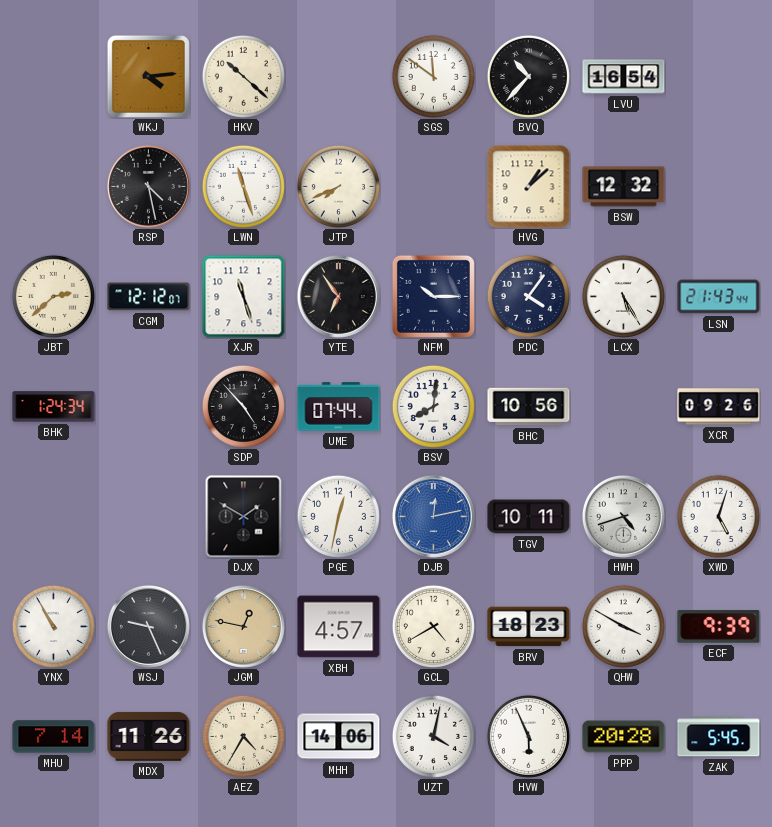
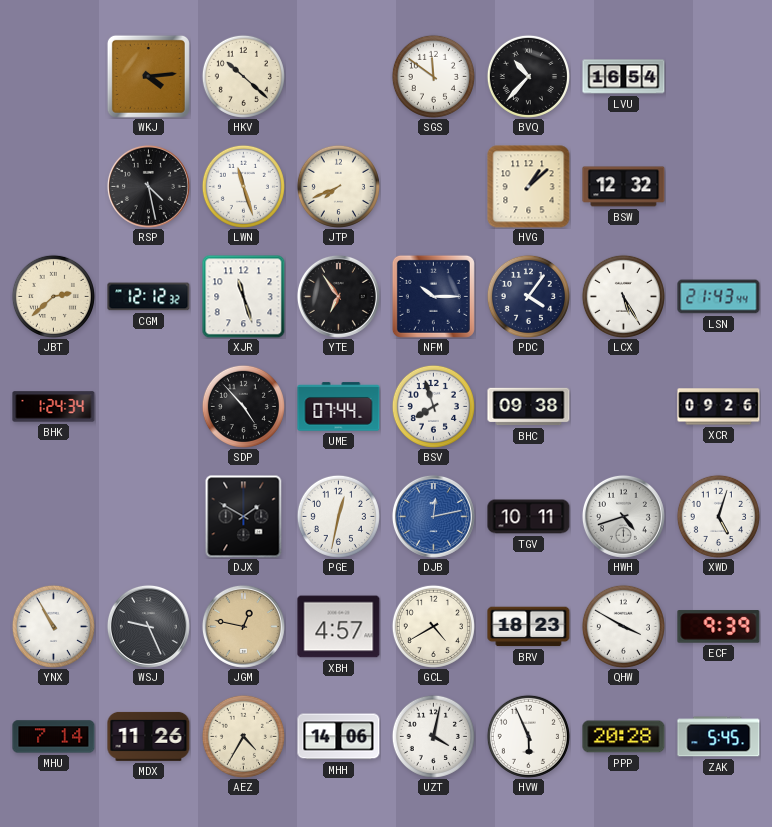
CGM: 12:12:07 -> 12:12:32
BSV: 8:01 -> 7:57
BHC: 10:56 -> 09:38
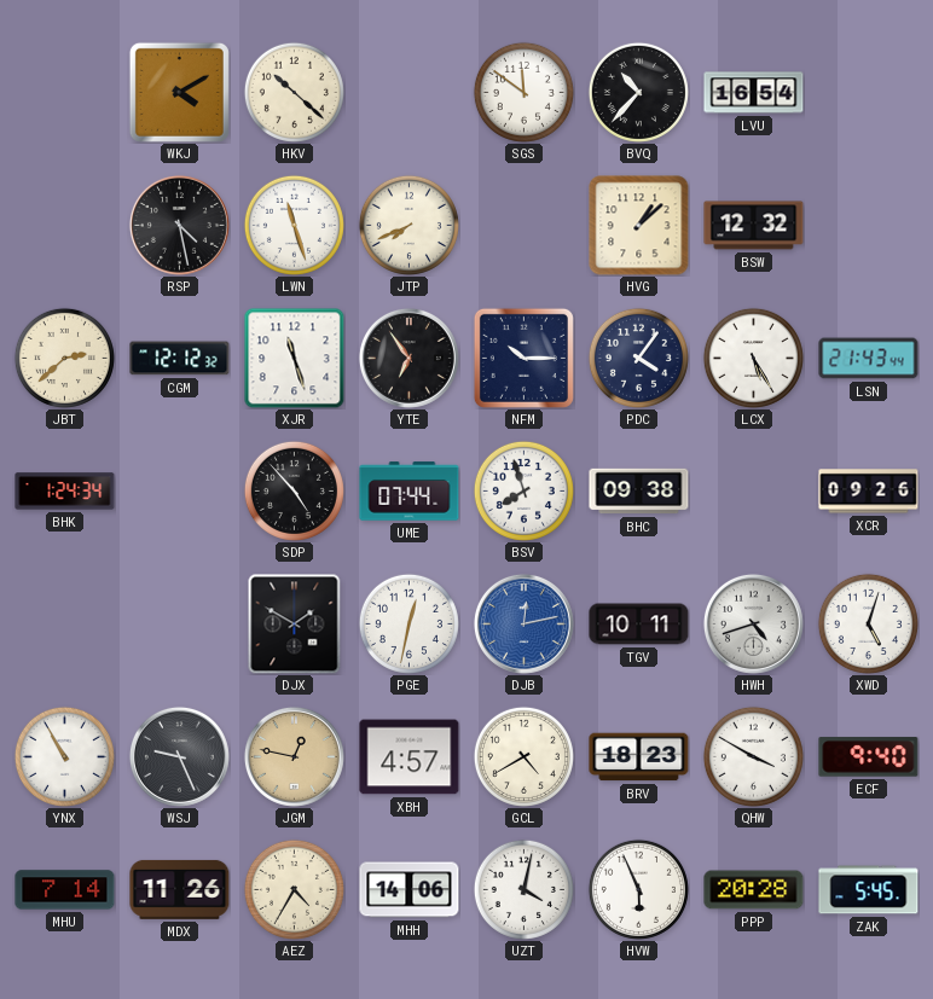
WKJ: 4:14 -> 4:10
ECF: 9:39 -> 9:40
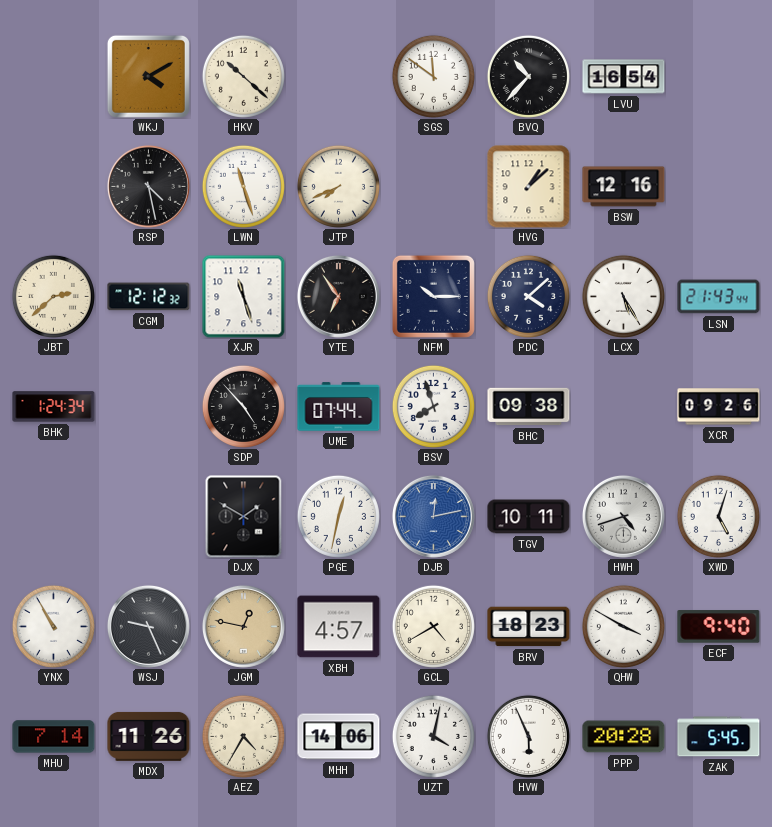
BSW: 12:32 -> 12:16
PDC: 4:06 -> 4:08
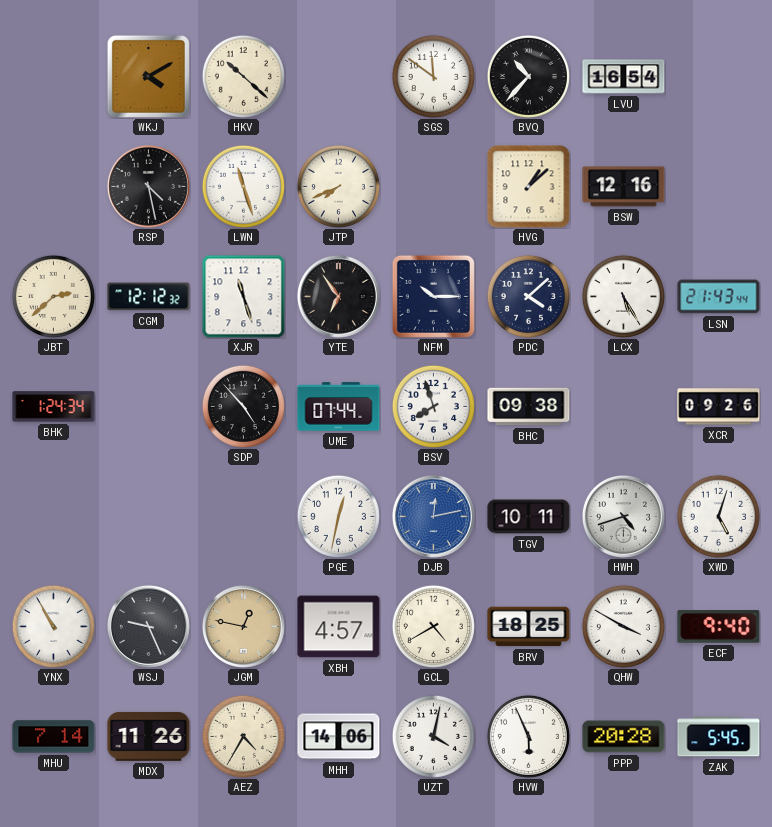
DJX: 1:50 -> none
BRV: 18:23 -> 18:25
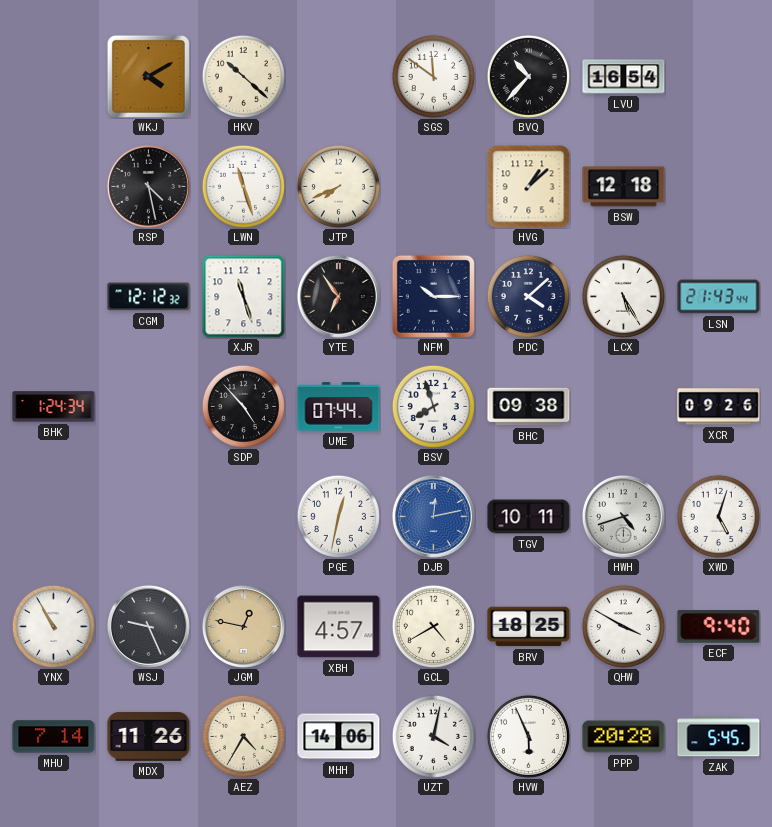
BSW: 12:16 -> 12:18
JBT: 2:38 -> none
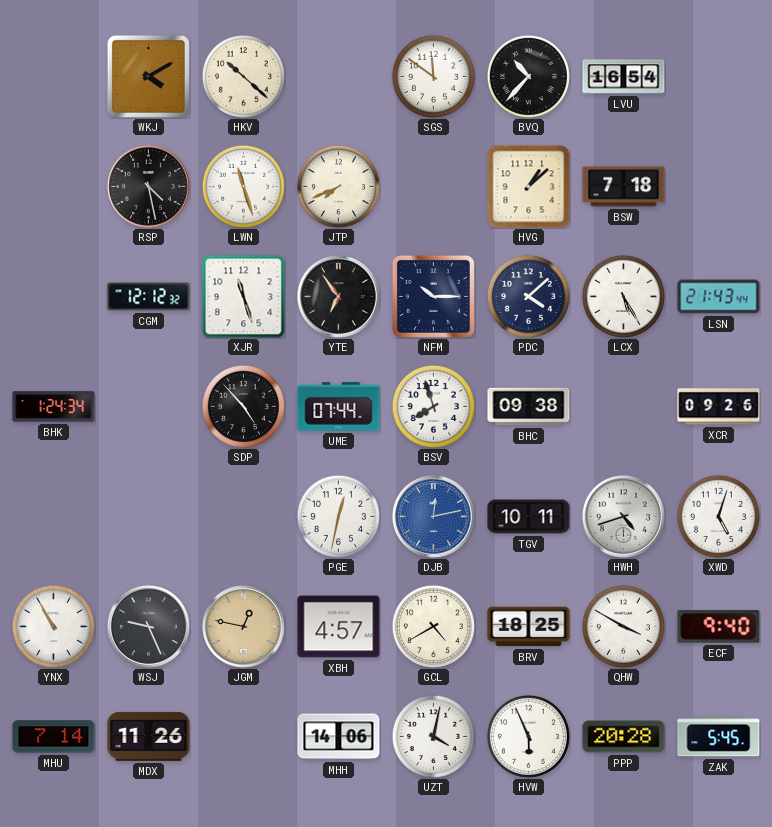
BSW: 12:18 -> 7:18
AEZ: 4:35 -> none
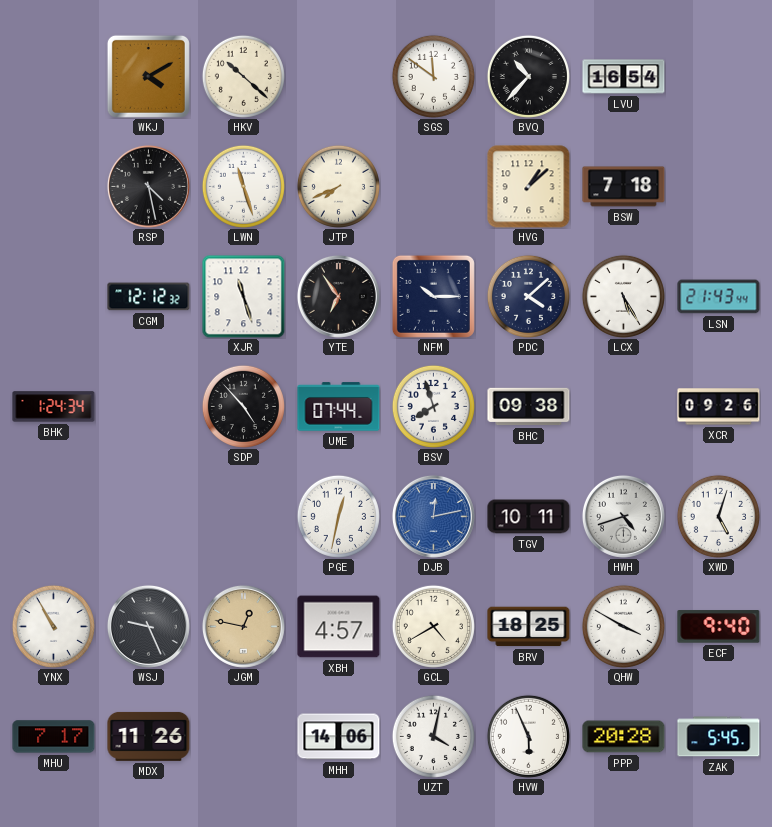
MHU: 7:14 -> 7:17
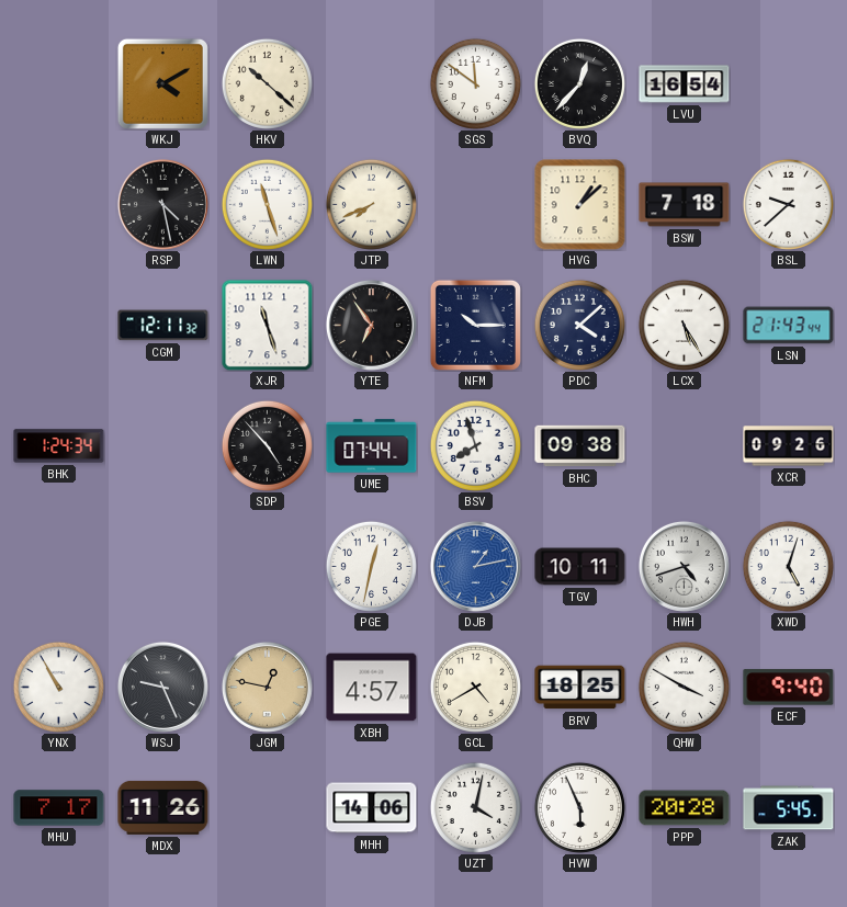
BVQ: 10:37 -> 12:37
BSL: none -> 9:38
CGM: 12:12 -> 12:11
DJB: 12:13 -> 1:13
